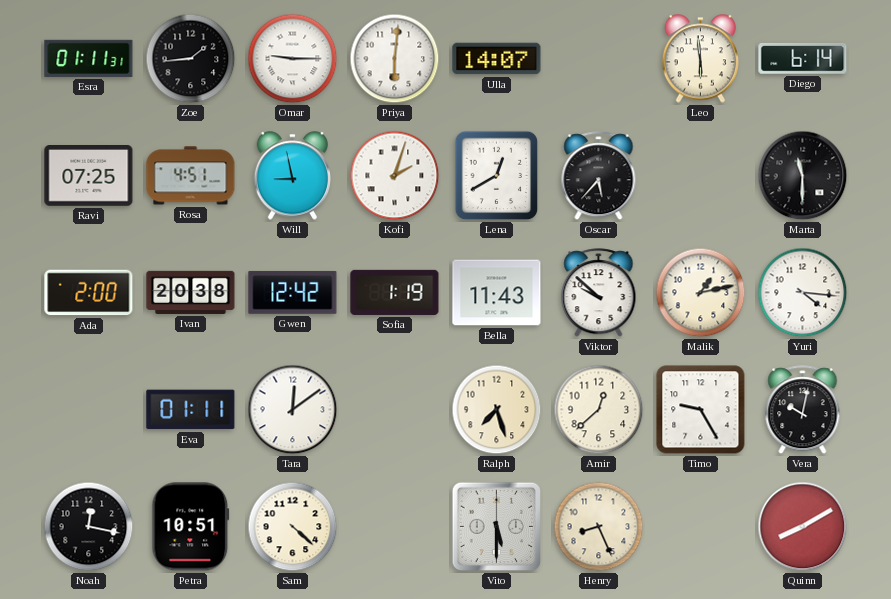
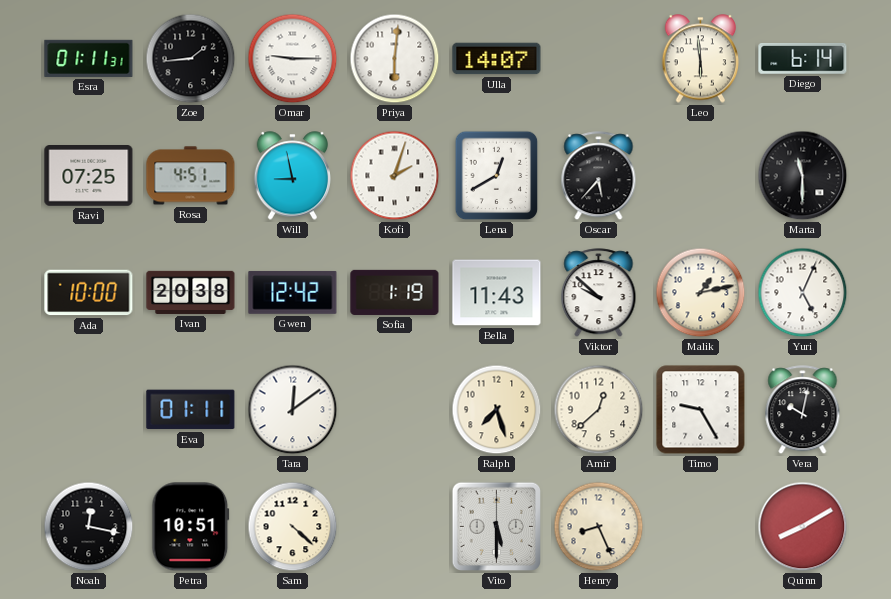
Ada: 2:00 -> 10:00
Yuri: 4:16 -> 5:04
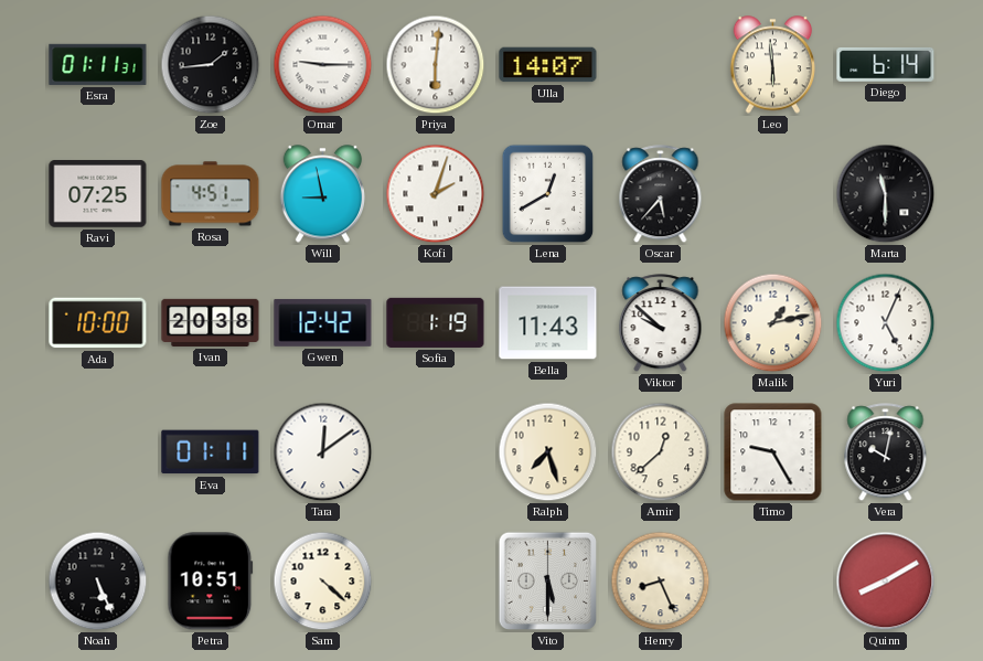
Noah: 12:17 -> 5:26
